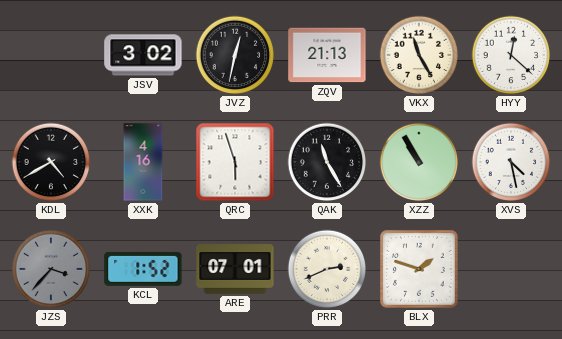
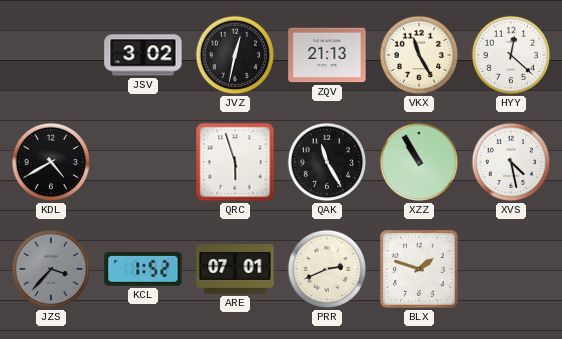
XXK: 4:16 -> none
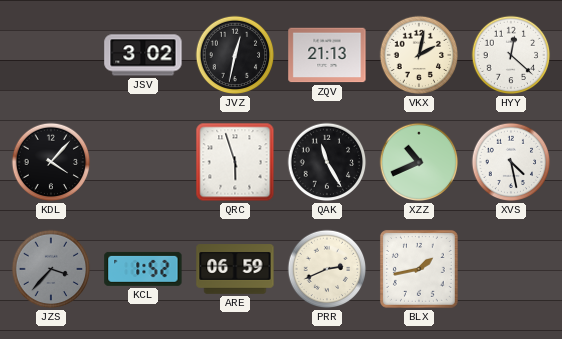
VKX: 11:25 -> 2:02
KDL: 4:40 -> 4:07
XZZ: 10:55 -> 10:41
ARE: 07:01 -> 06:59
BLX: 1:48 -> 1:43
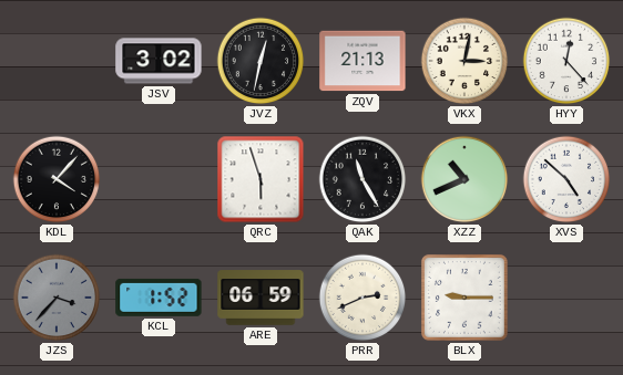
VKX: 2:02 -> 3:02
HYY: 12:22 -> 12:23
XVS: 4:28 -> 4:52
BLX: 1:43 -> 9:15
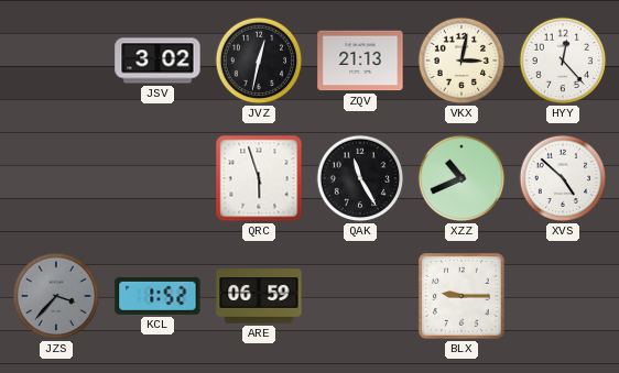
KDL: 4:07 -> none
PRR: 2:41 -> none
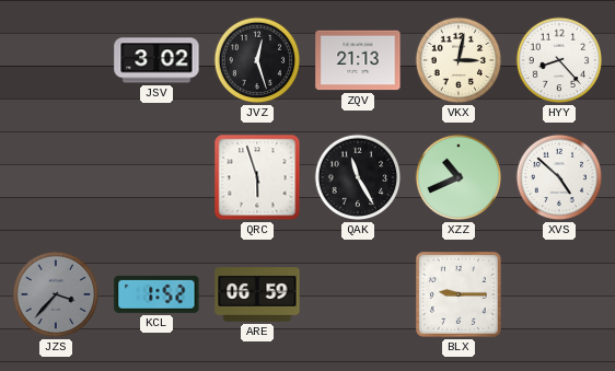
JVZ: 12:32 -> 12:27
HYY: 12:23 -> 8:23
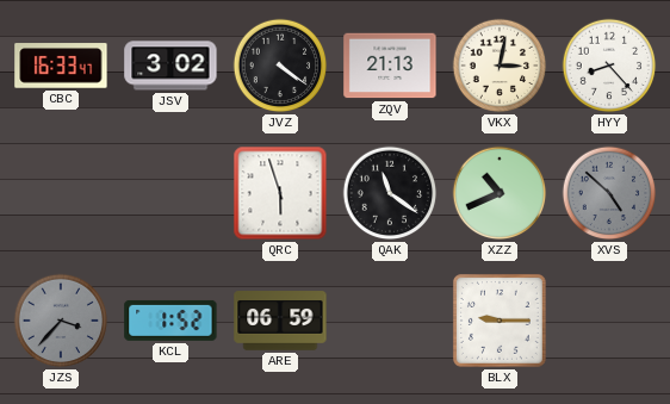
CBC: none -> 16:33
JVZ: 12:27 -> 4:21
QAK: 11:25 -> 11:21
XVS dial: white -> grey
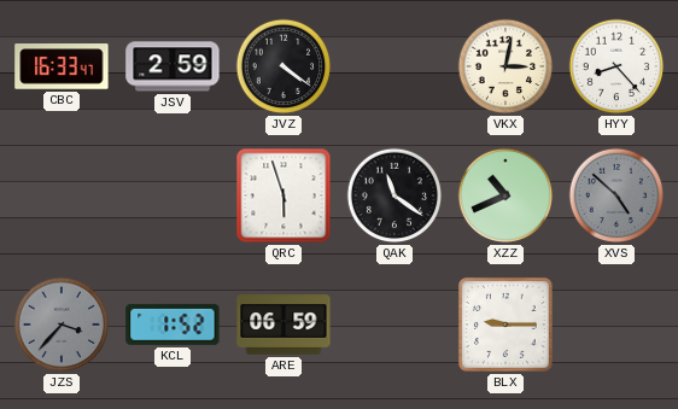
JSV: 3:02 -> 2:59
ZQV: 21:13 -> none
